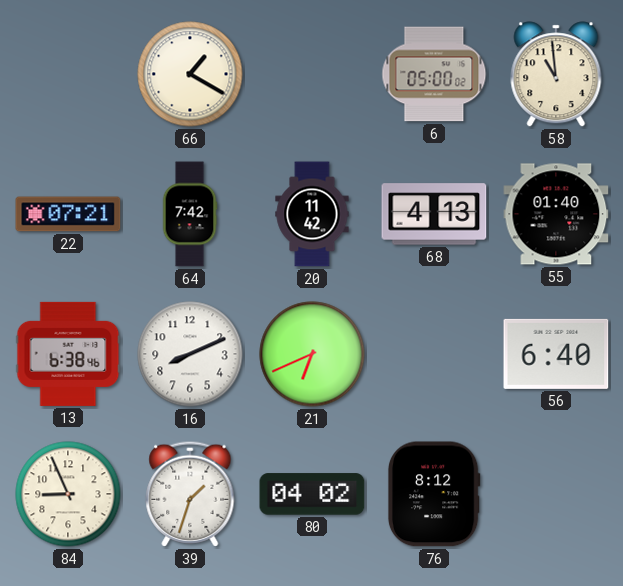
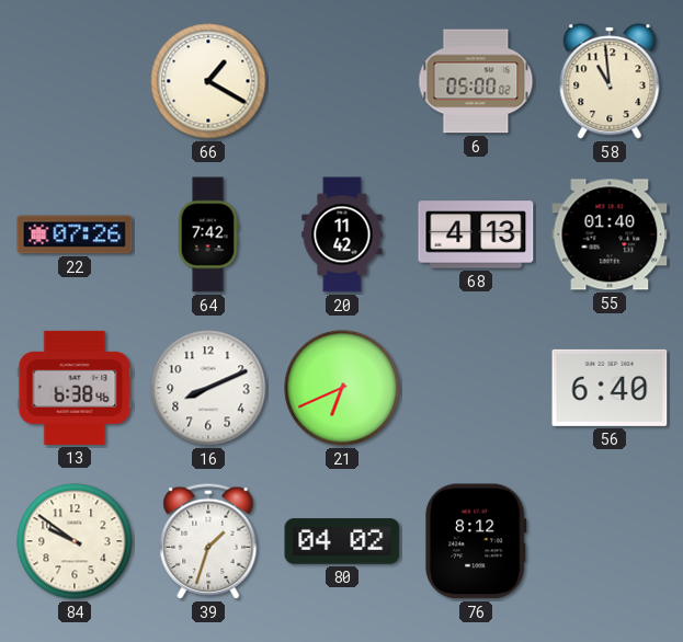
22: 07:21 -> 07:26
84: 8:56 -> 9:51
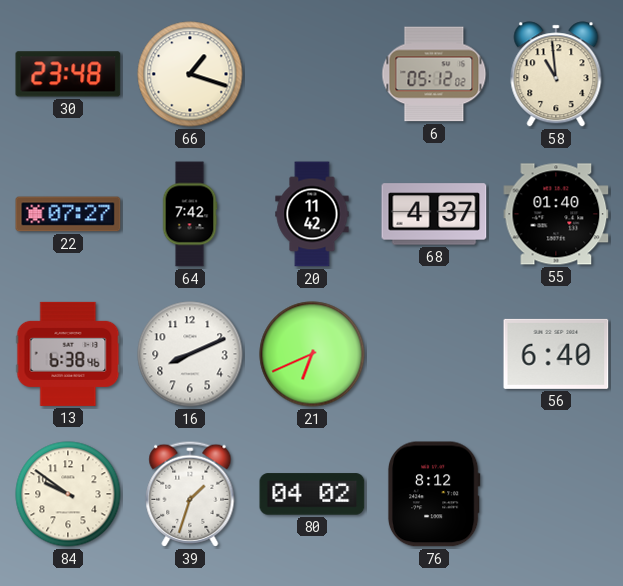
30: none -> 23:48
66: 1:20 -> 1:18
6: 05:00 -> 05:12
22: 07:26 -> 07:27
68: 4:13 -> 4:37
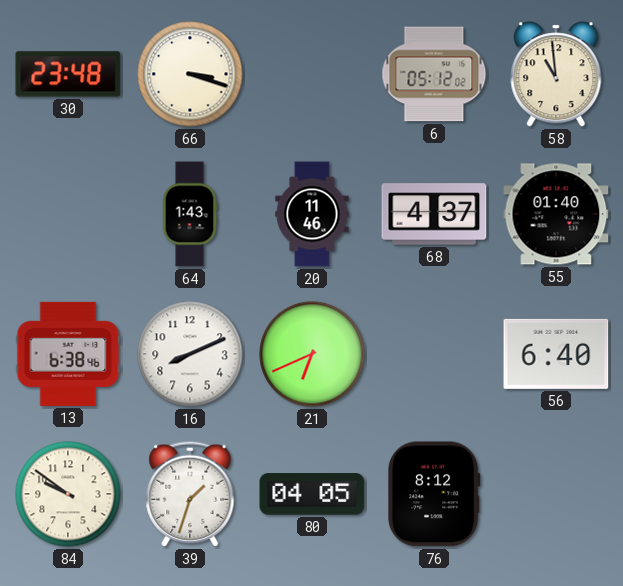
66: 1:18 -> 3:18
22: 07:27 -> none
64: 7:42 -> 1:43
20: 11:42 -> 11:46
80: 04:02 -> 04:05
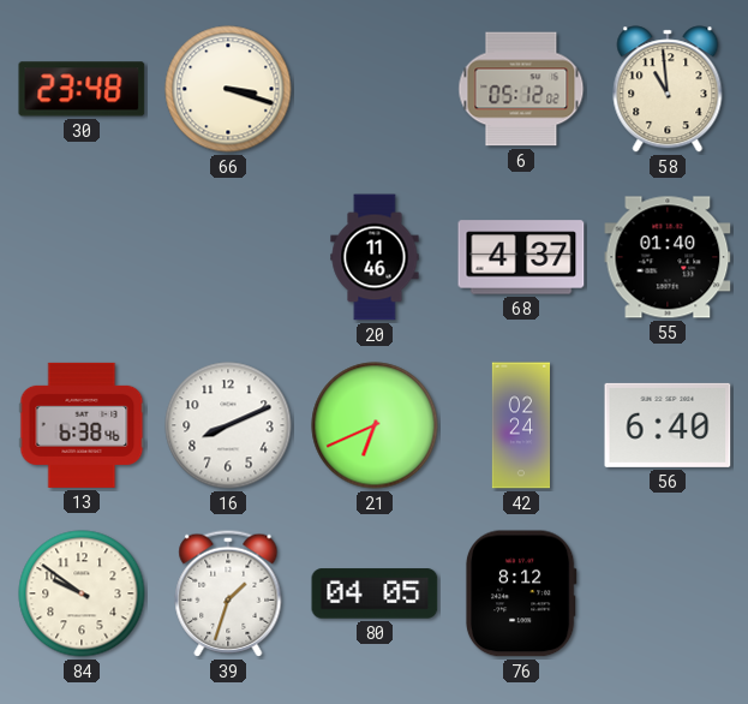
64: 1:43 -> none
42: none -> 02:24
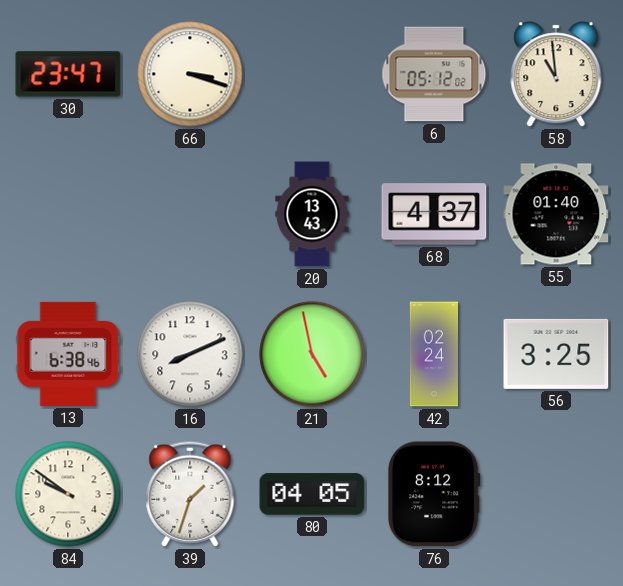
30: 23:48 -> 23:47
20: 11:46 -> 13:43
21: 6:41 -> 4:58
56: 6:40 -> 3:25
